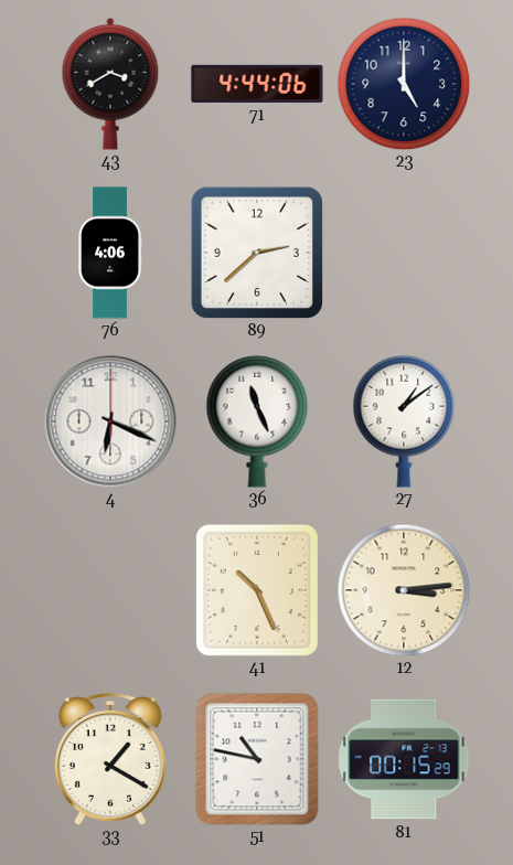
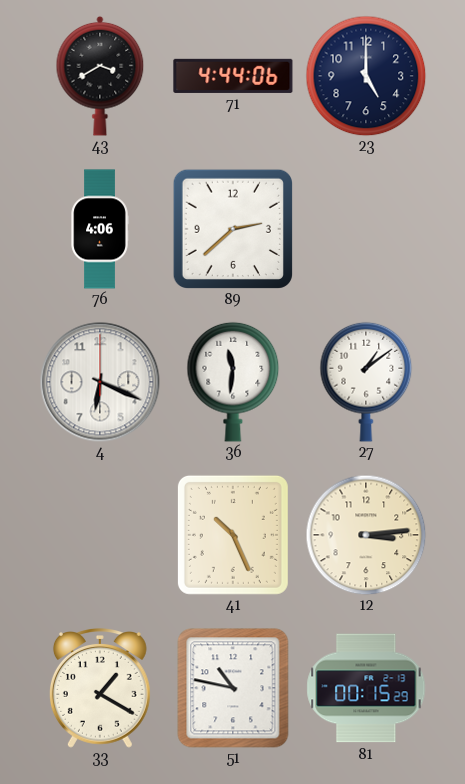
36: 11:26 -> 11:31
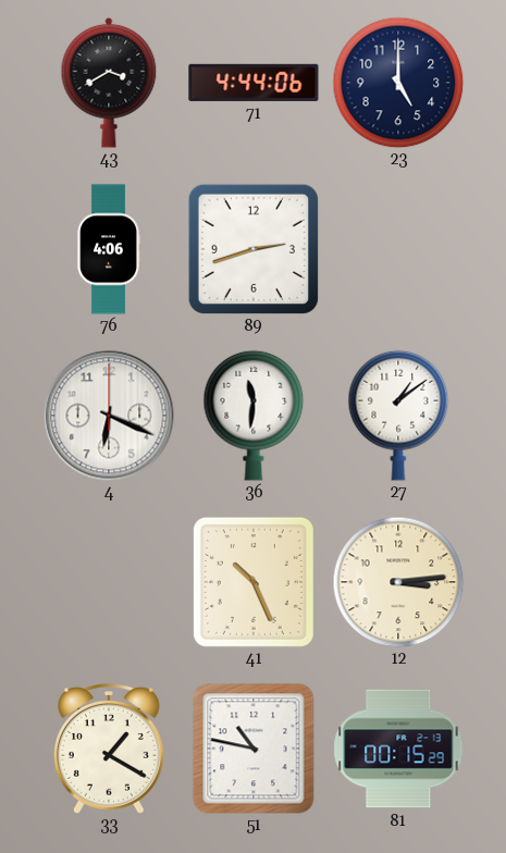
89: 2:38 -> 2:42
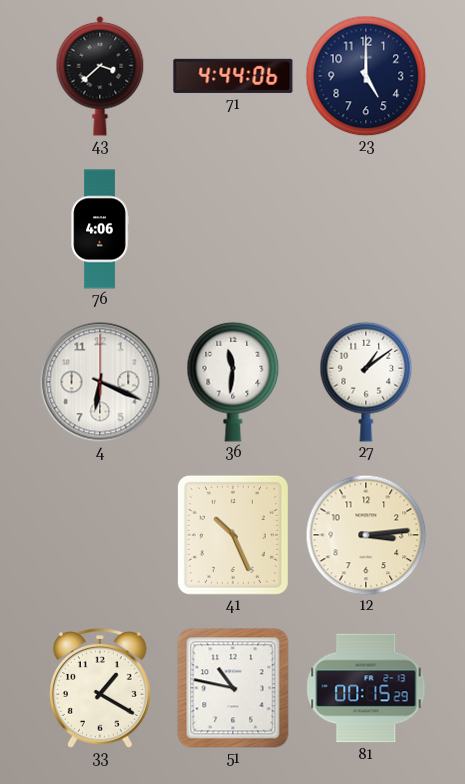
43: 3:40 -> 3:38
89: 2:42 -> none
